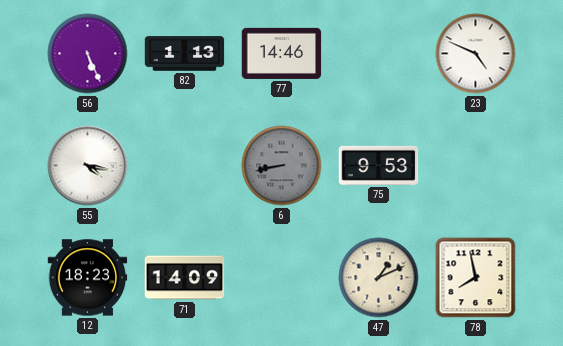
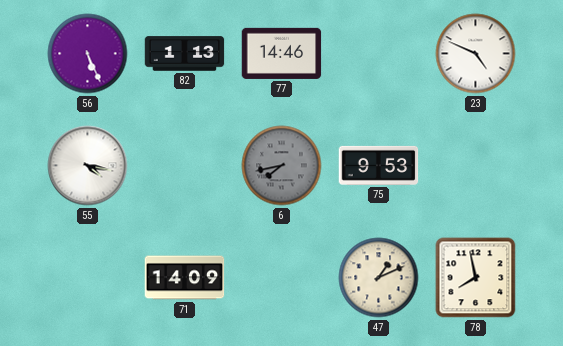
6: 8:43 -> 7:43
12: 18:23 -> none
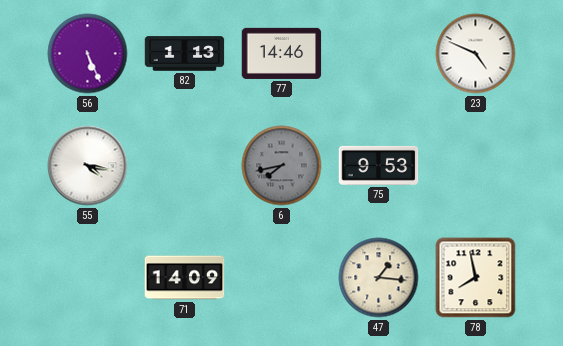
47: 1:11 -> 1:16
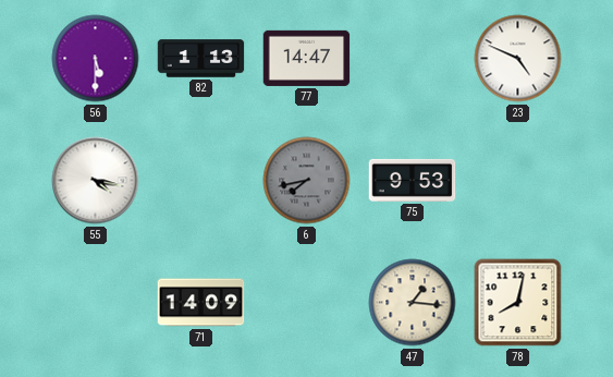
56: 5:26 -> 5:30
77: 14:46 -> 14:47
78: 7:58 -> 8:02
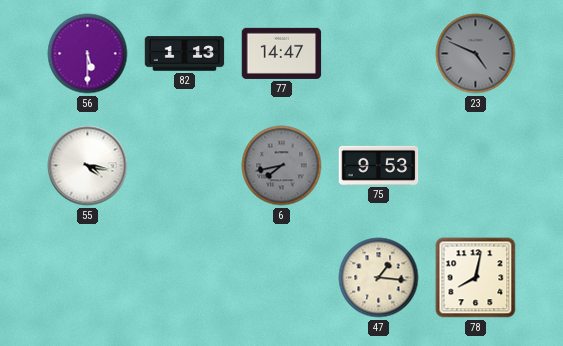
23 dial: white -> grey
71: 14:09 -> none
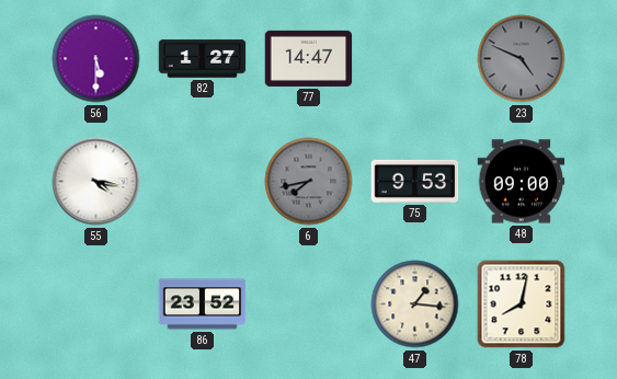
82: 1:13 -> 1:27
48: none -> 09:00
86: none -> 23:52
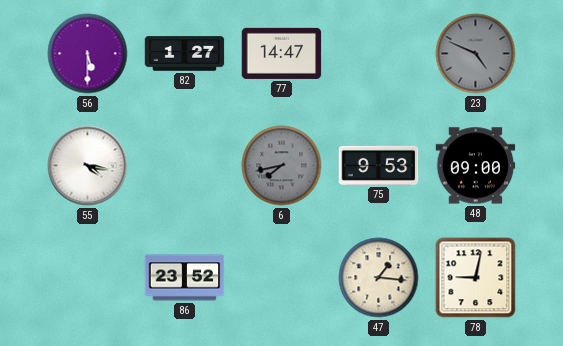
78: 8:02 -> 9:02
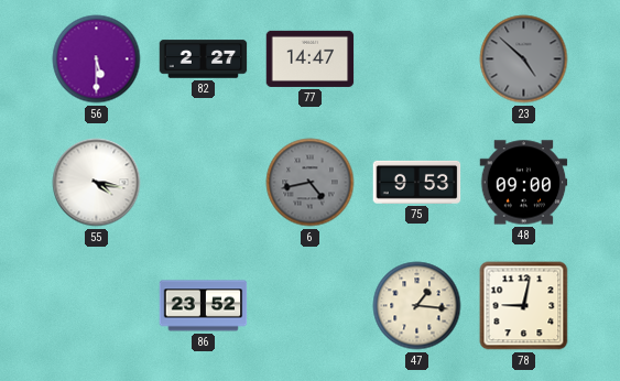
82: 1:27 -> 2:27
23: 4:49 -> 4:52
6: 7:43 -> 4:43
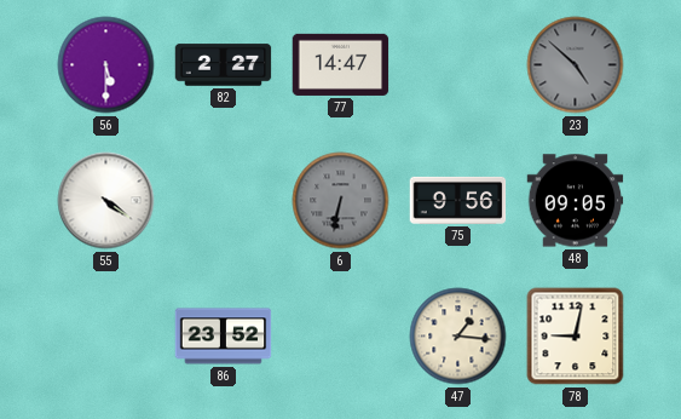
55: 4:17 -> 4:21
6: 4:43 -> 6:32
75: 9:53 -> 9:56
48: 09:00 -> 09:05
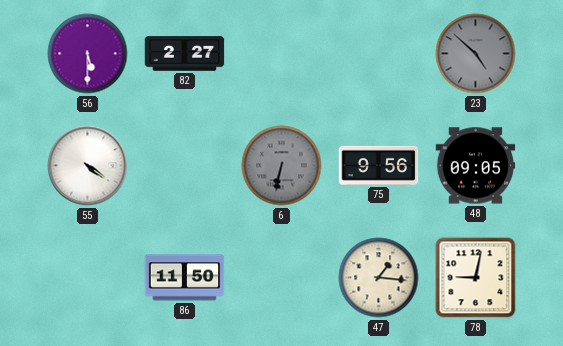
77: 14:47 -> none
86: 23:52 -> 11:50
